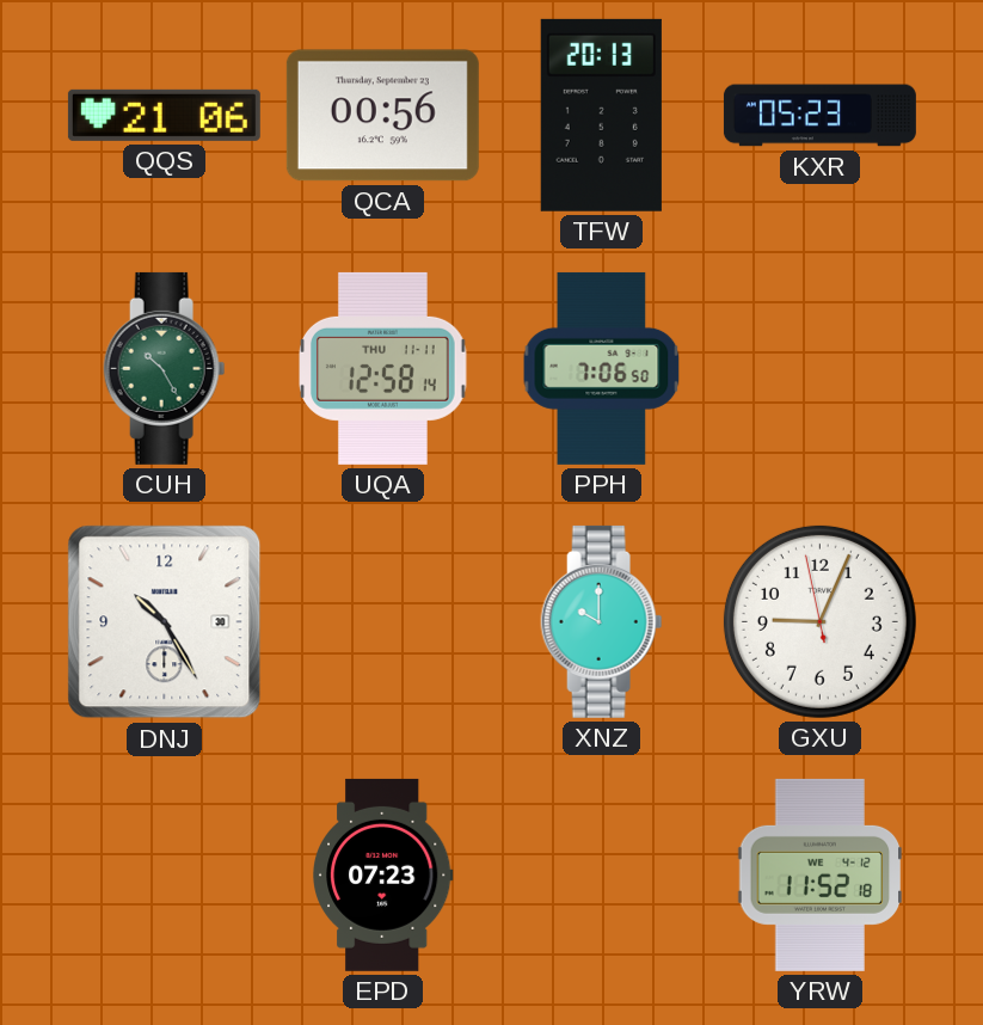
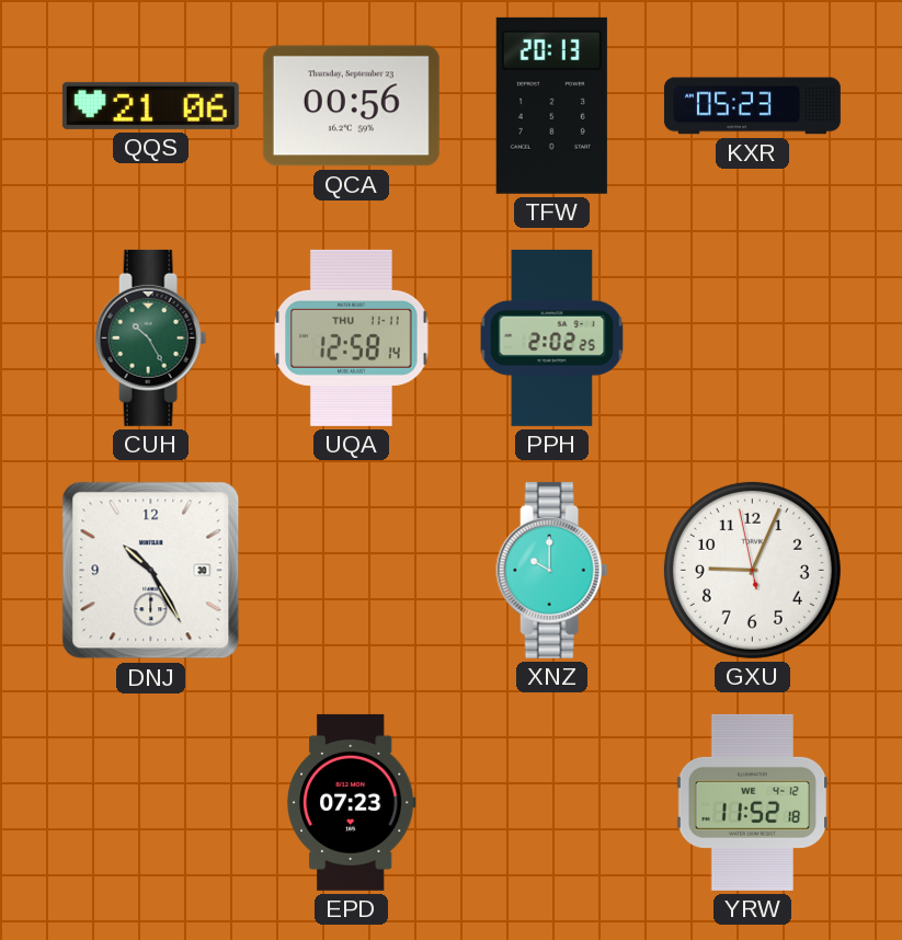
PPH: 7:06 -> 2:02
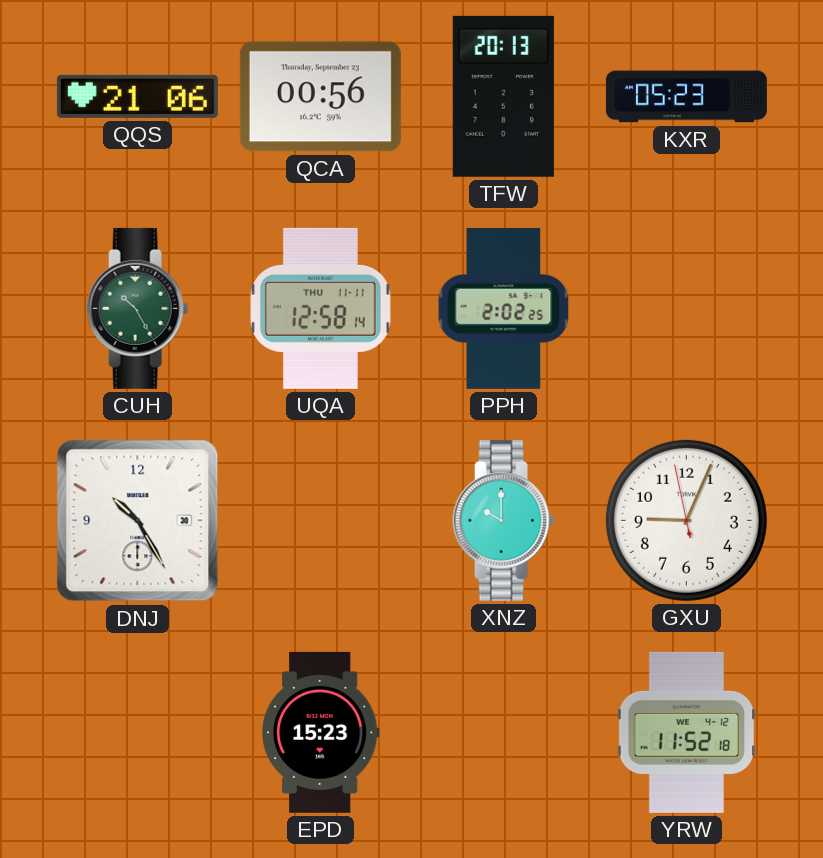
EPD: 07:23 -> 15:23
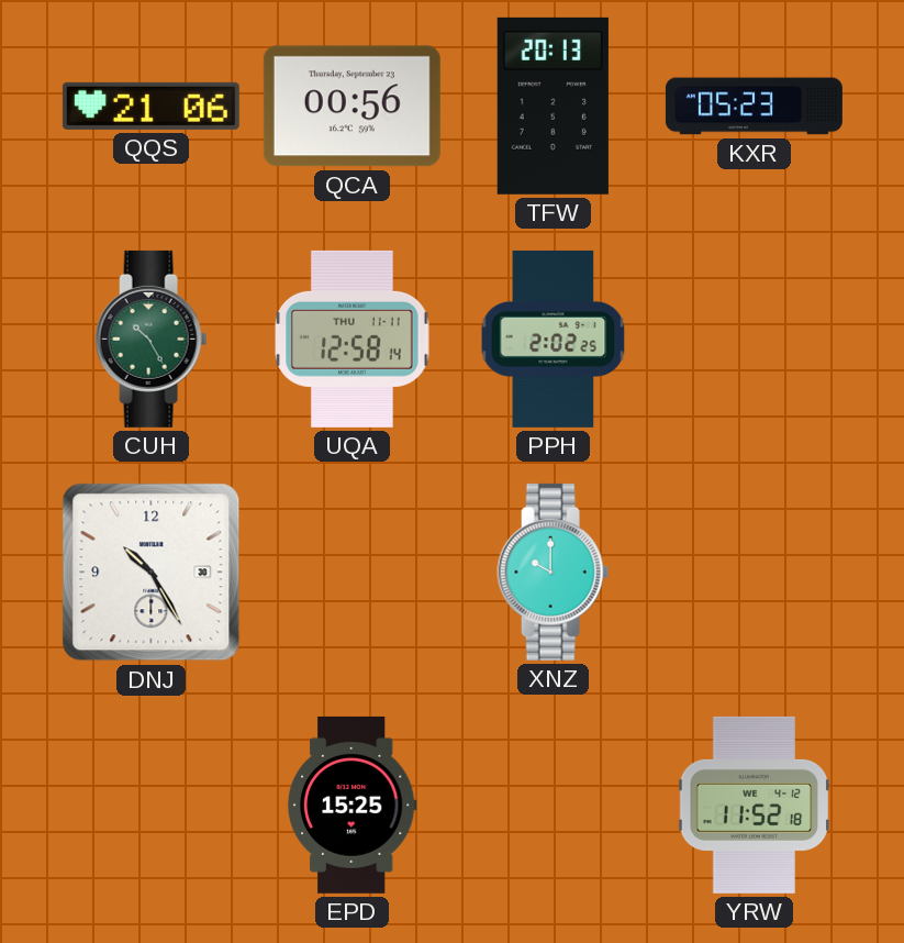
GXU: 9:03 -> none
EPD: 15:23 -> 15:25
